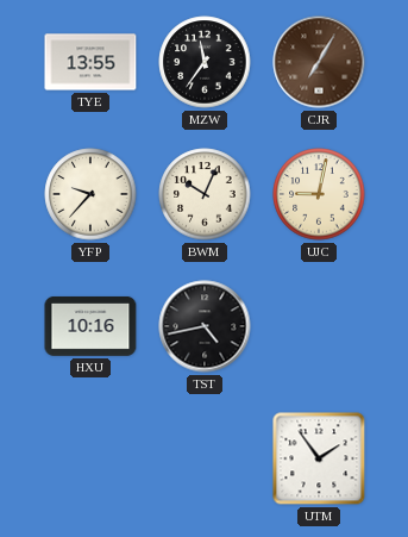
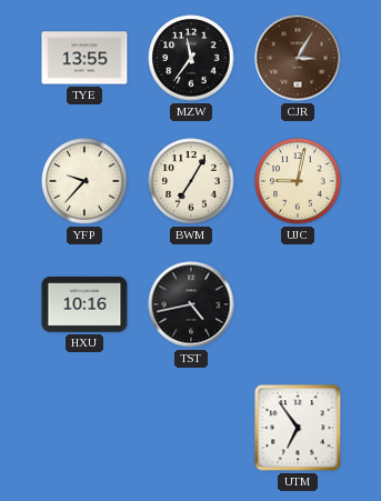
CJR: 7:05 -> 3:05
BWM: 10:04 -> 7:05
UTM: 1:54 -> 6:54
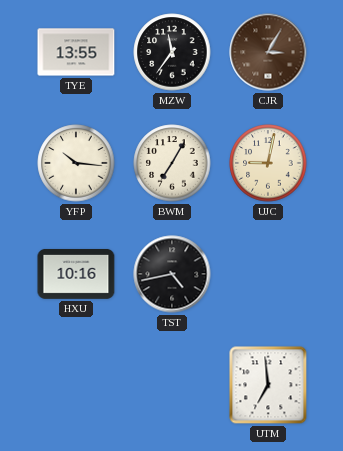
YFP: 9:37 -> 10:16
UTM: 6:54 -> 6:59
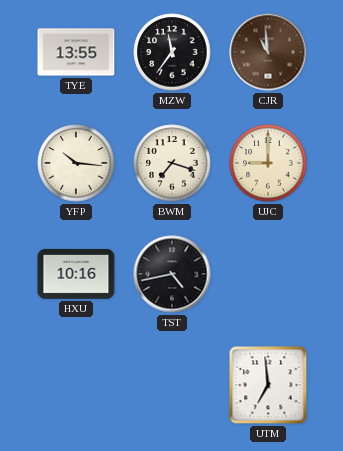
CJR: 3:05 -> 10:59
BWM: 7:05 -> 7:18
UJC: 9:02 -> 9:00
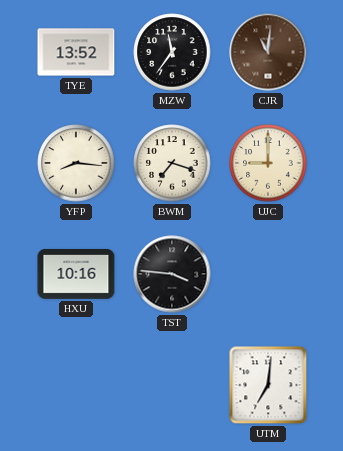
TYE: 13:55 -> 13:52
CJR: 10:59 -> 11:01
YFP: 10:16 -> 8:16
TST: 4:43 -> 3:46
UTM: 6:59 -> 7:01
